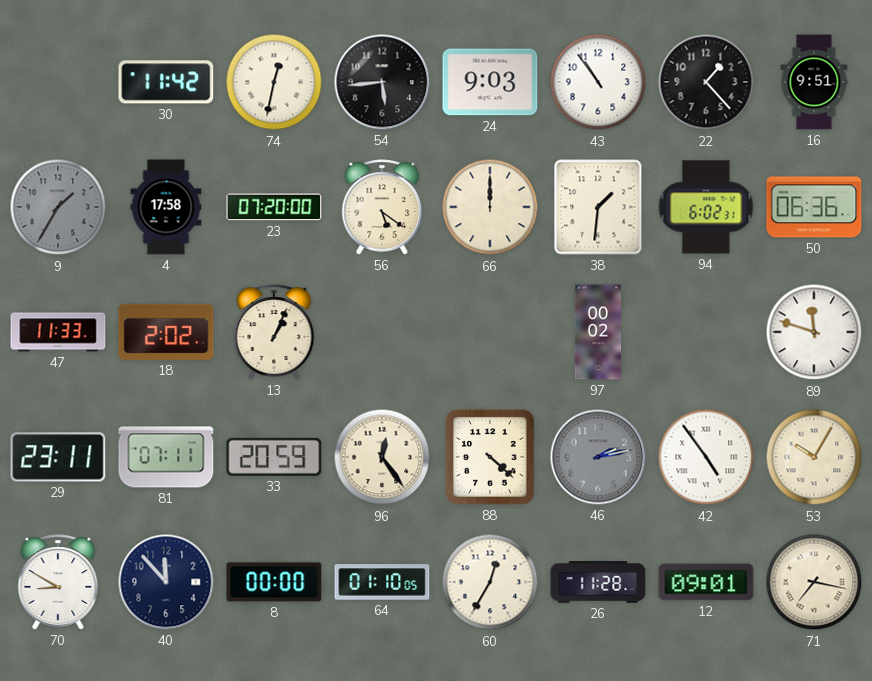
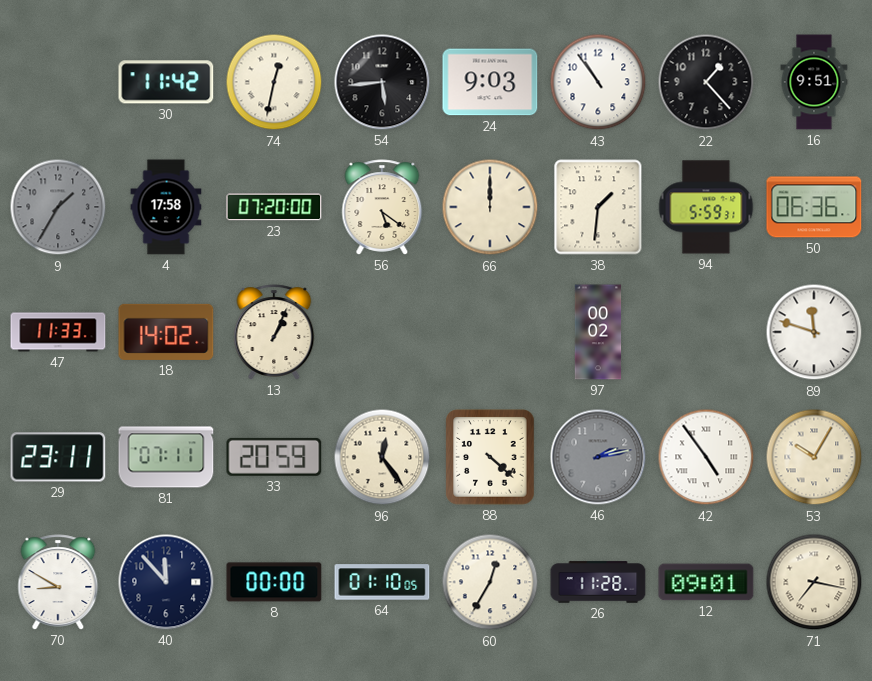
94: 6:02 -> 5:59
18: 2:02 -> 14:02
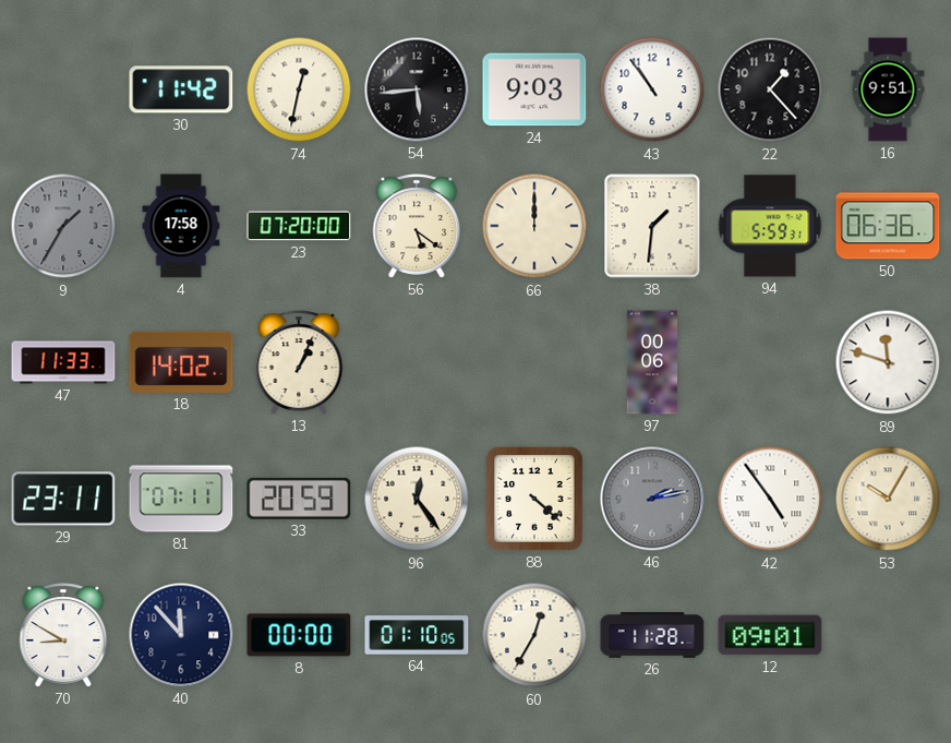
97: 00:02 -> 00:06
71: 7:17 -> none
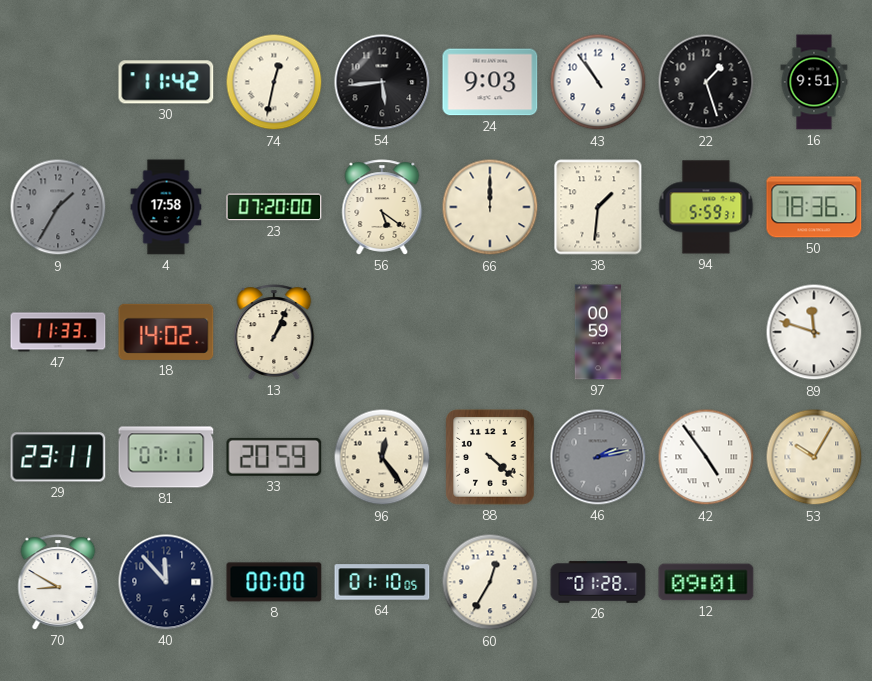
22: 1:23 -> 1:27
50: 06:36 -> 18:36
97: 00:06 -> 00:59
26: 11:28 -> 01:28
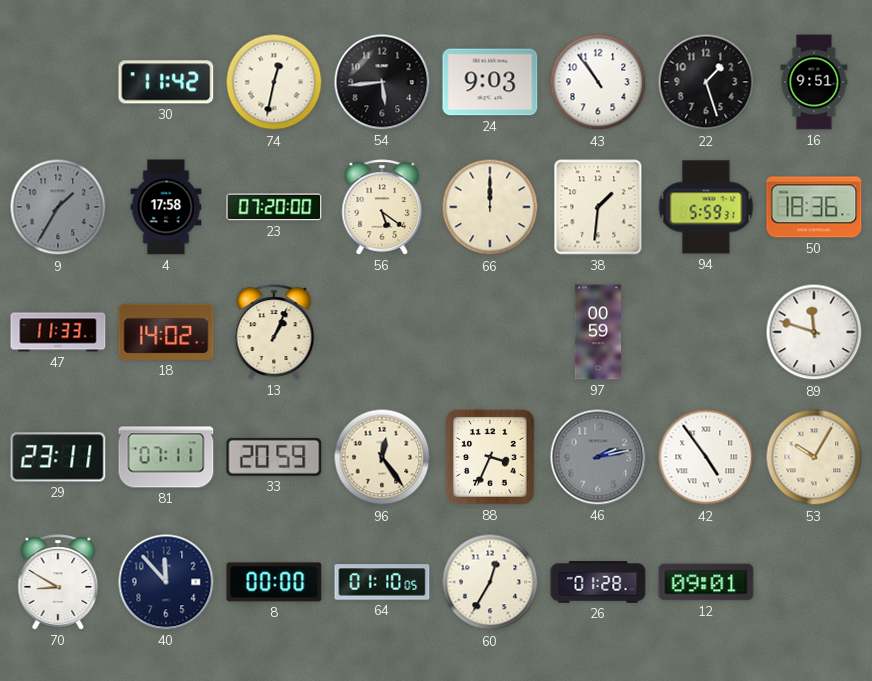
88: 4:22 -> 3:34
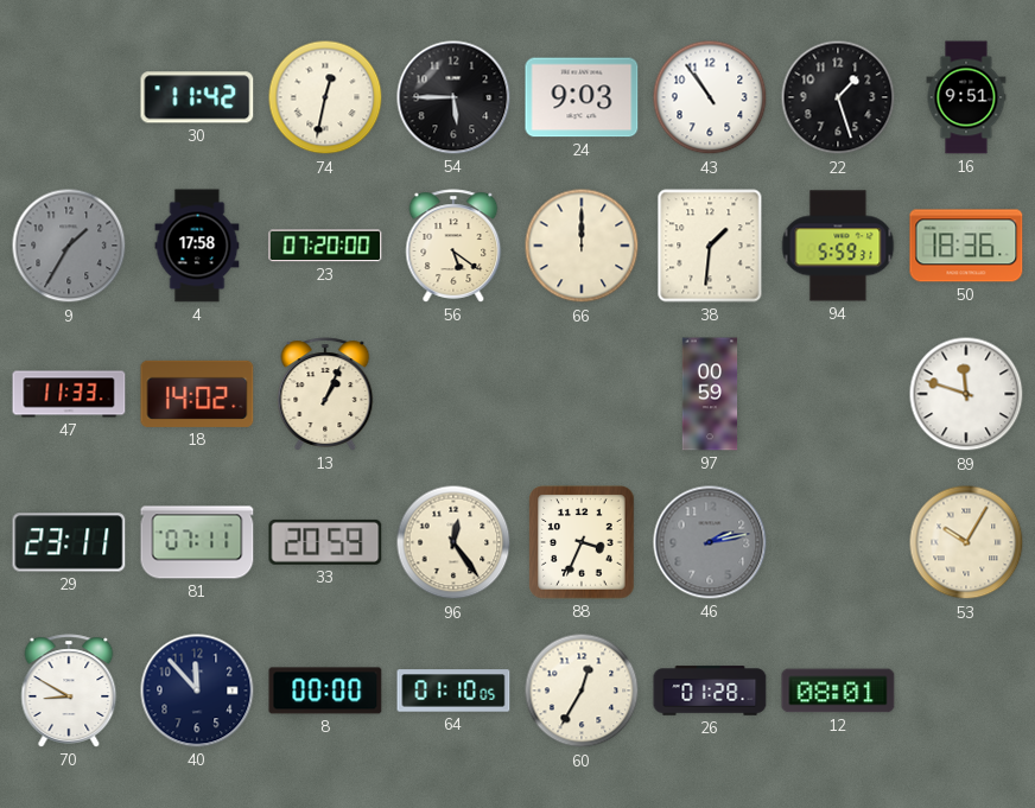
54: 5:44 -> 5:45
42: 4:54 -> none
12: 09:01 -> 08:01
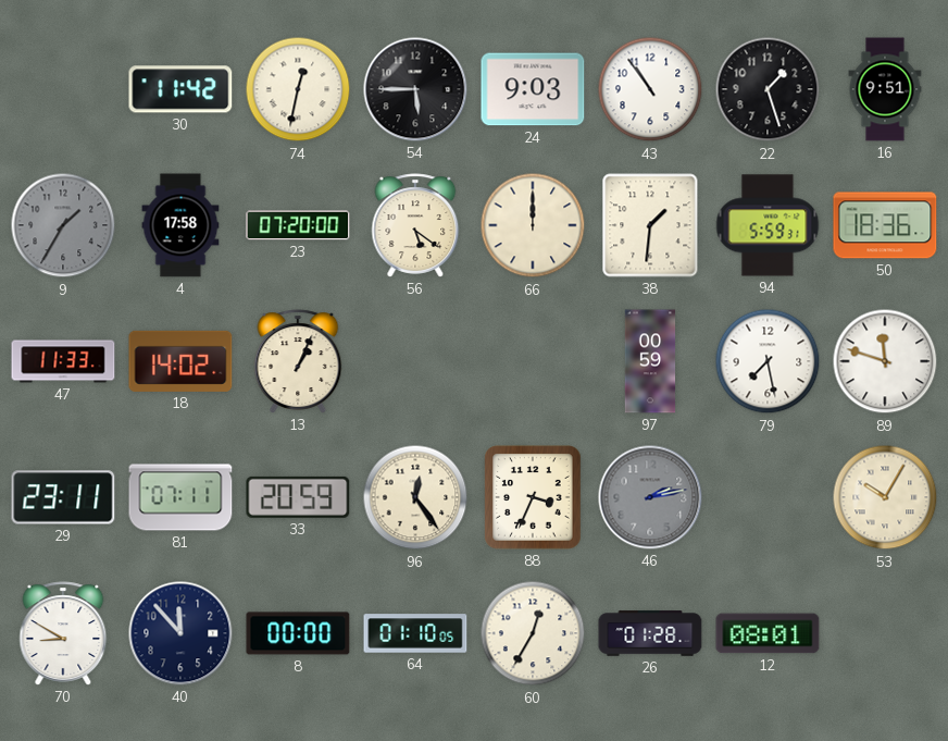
79: none -> 7:28
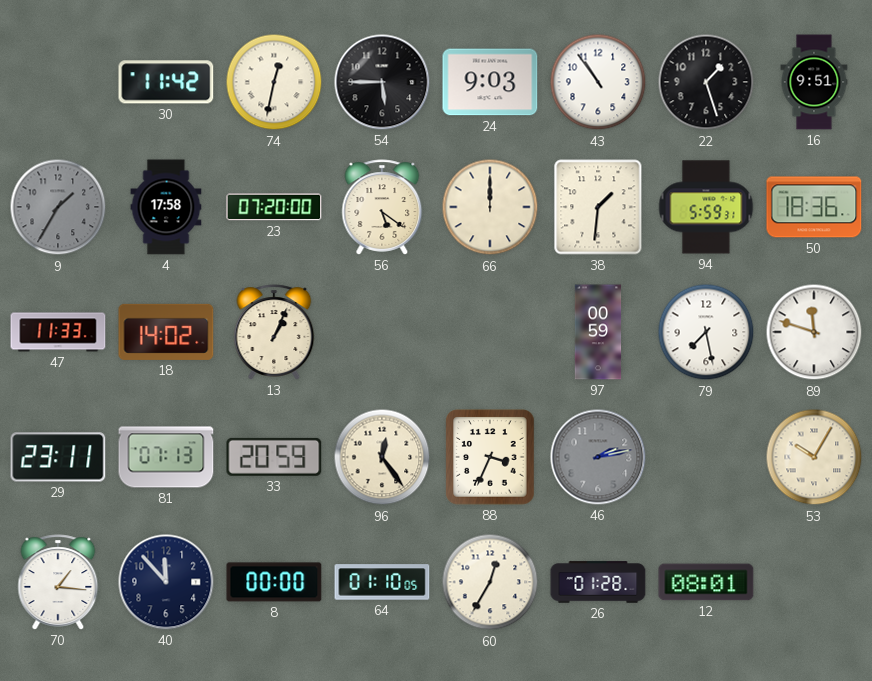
81: 07:11 -> 07:13
70: 8:50 -> 1:16
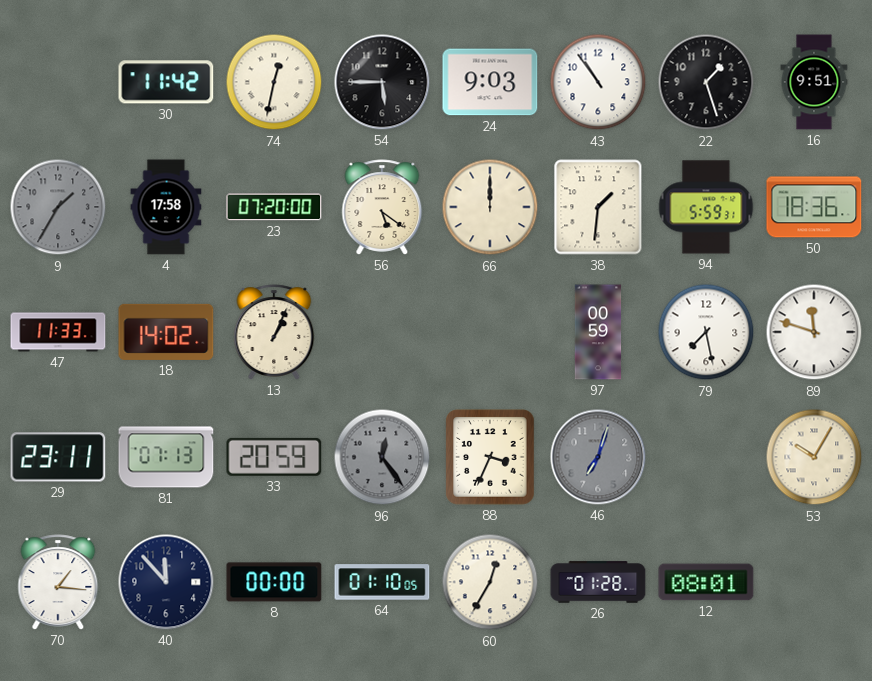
96 dial: cream -> grey
46: 2:13 -> 7:03
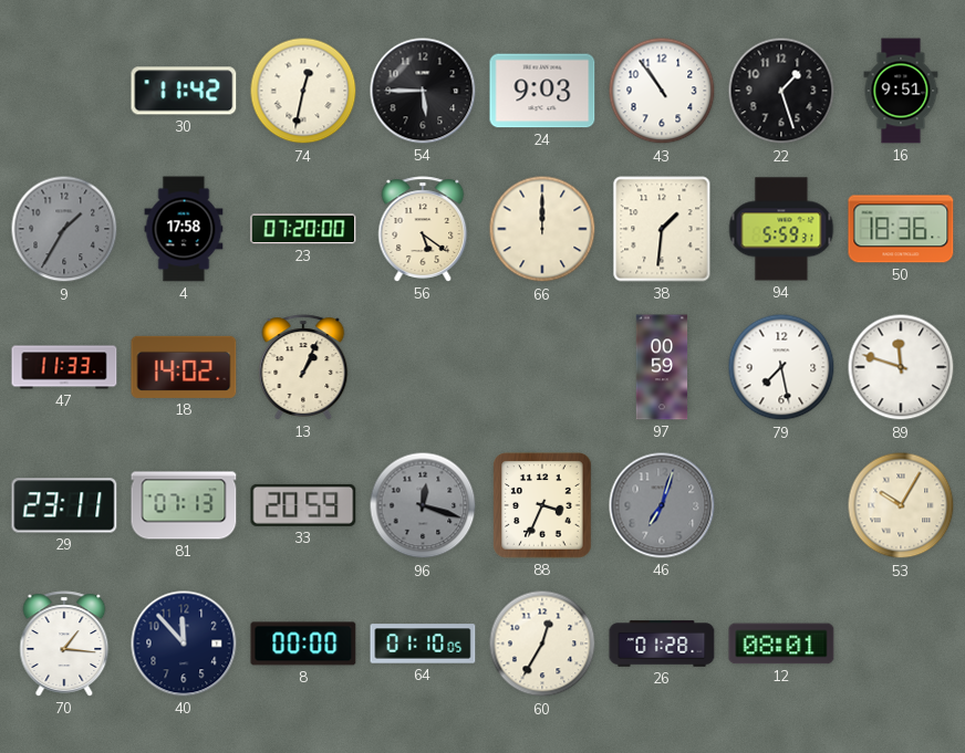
96: 12:24 -> 12:18
